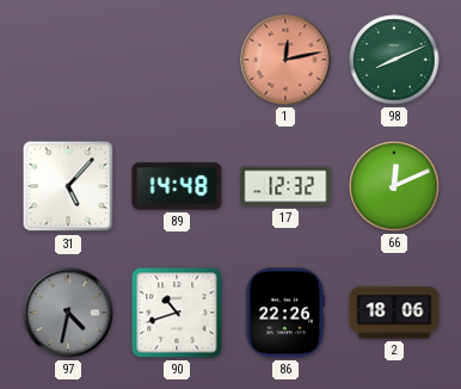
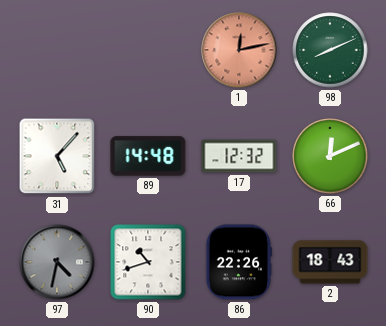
2: 18:06 -> 18:43
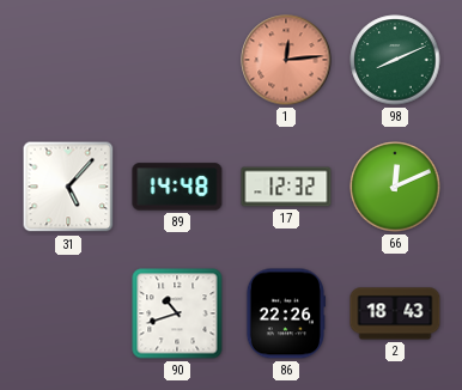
1: 12:13 -> 12:14
97: 4:32 -> none
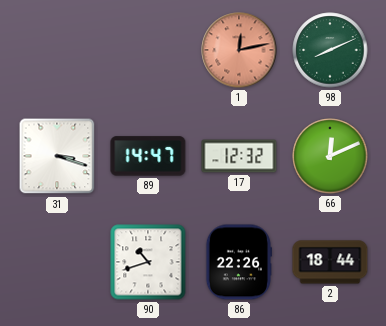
1: 12:14 -> 12:13
31: 5:07 -> 3:18
89: 14:48 -> 14:47
2: 18:43 -> 18:44
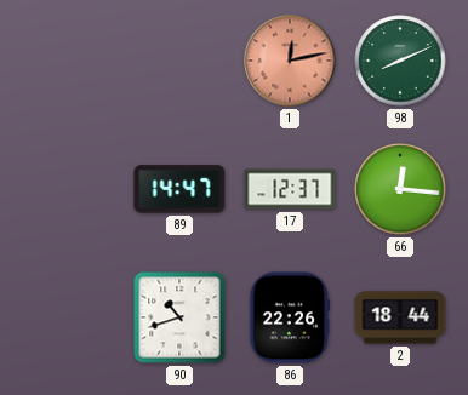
31: 3:18 -> none
17: 12:32 -> 12:37
66: 12:11 -> 12:16
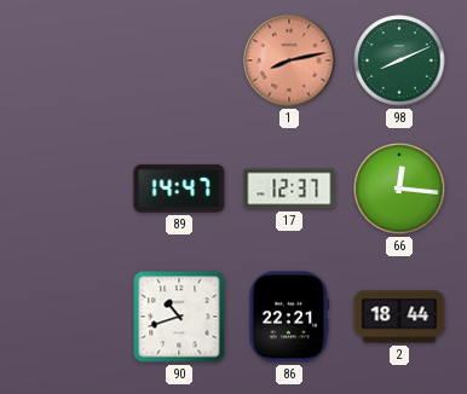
1: 12:13 -> 8:13
86: 22:26 -> 22:21
